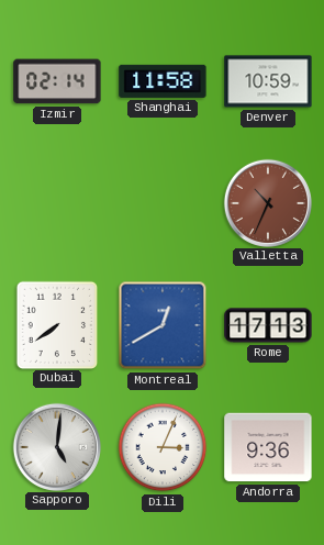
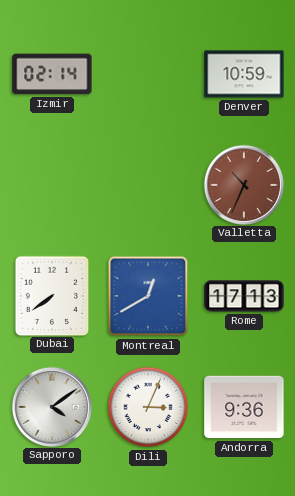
Shanghai: 11:58 -> none
Sapporo: 5:01 -> 4:09
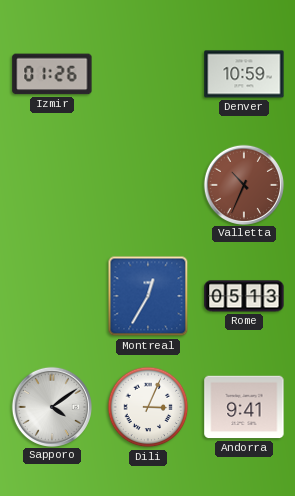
Izmir: 02:14 -> 01:26
Dubai: 7:39 -> none
Montreal: 12:40 -> 12:35
Rome: 17:13 -> 05:13
Andorra: 9:36 -> 9:41
